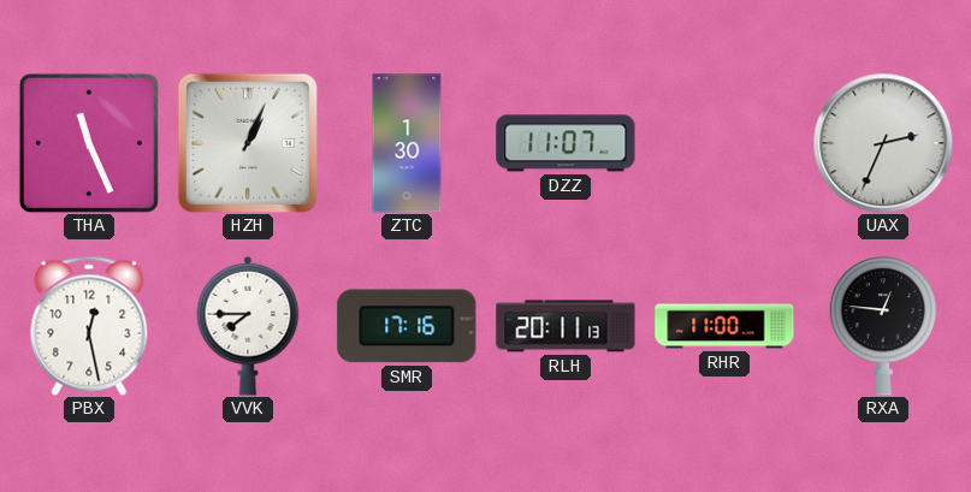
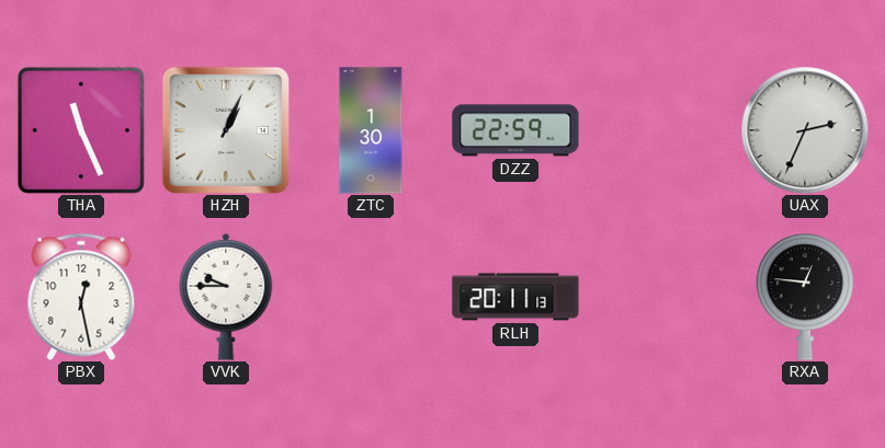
DZZ: 11:07 -> 22:59
VVK: 7:45 -> 9:45
SMR: 17:16 -> none
RHR: 11:00 -> none
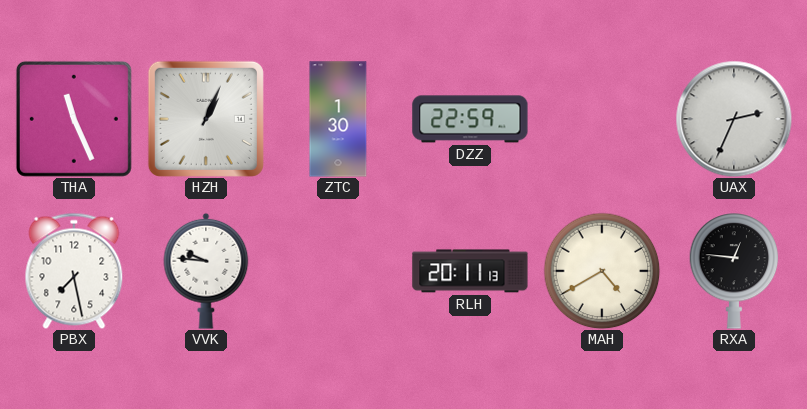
PBX: 12:28 -> 7:28
VVK: 9:45 -> 9:46
MAH: none -> 4:40
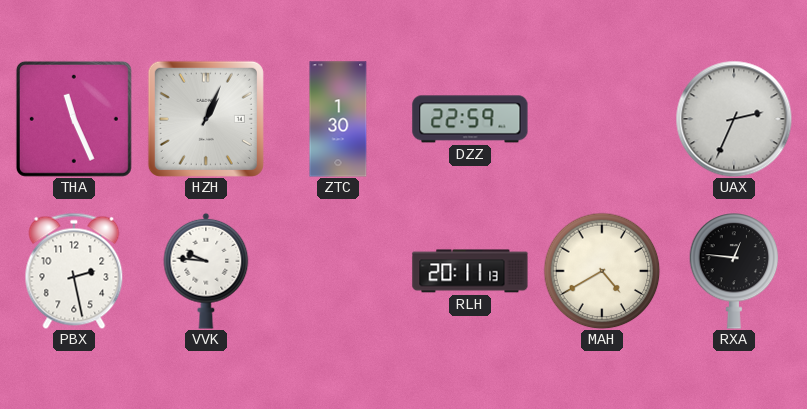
PBX: 7:28 -> 2:28
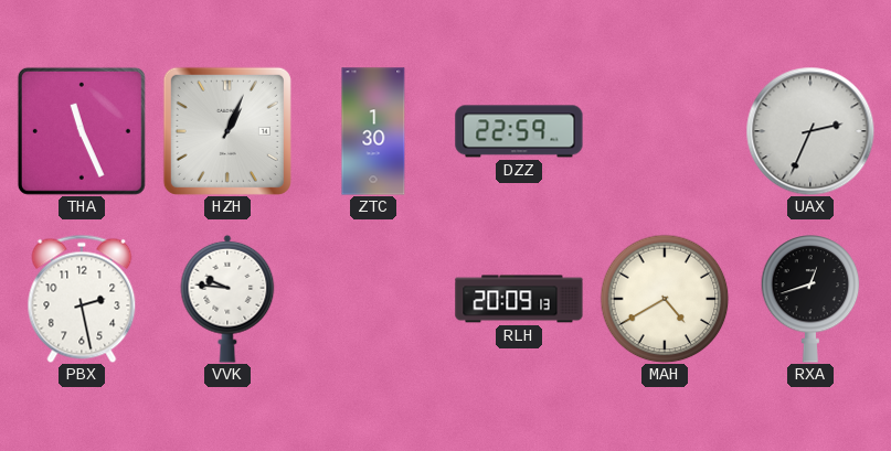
RLH: 20:11 -> 20:09
RXA: 12:46 -> 12:42
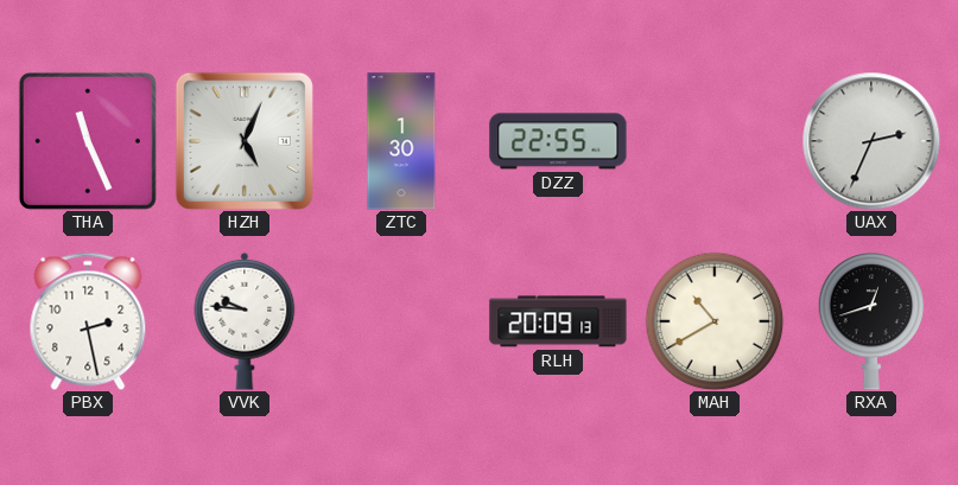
HZH: 1:04 -> 5:04
DZZ: 22:59 -> 22:55
MAH: 4:40 -> 10:40
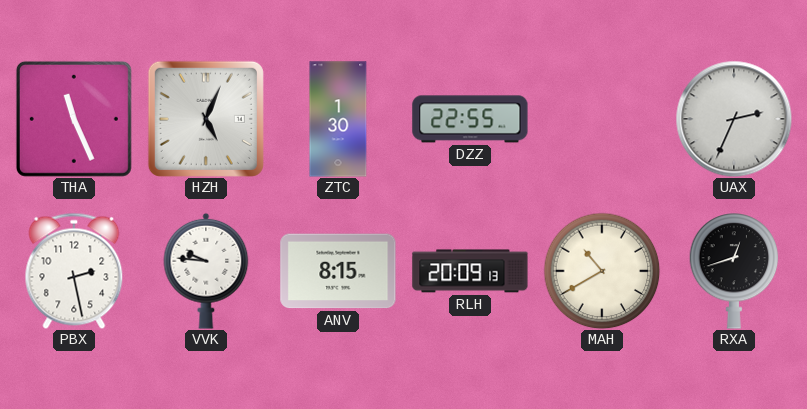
ANV: none -> 8:15
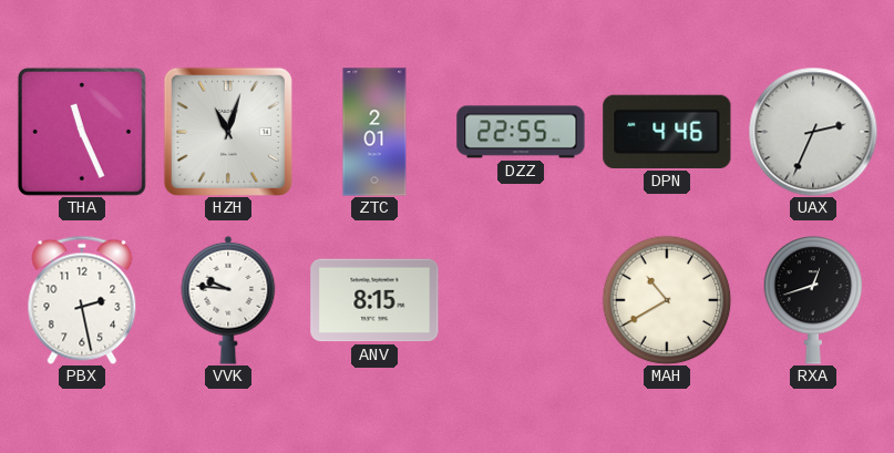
HZH: 5:04 -> 11:03
ZTC: 1:30 -> 2:01
DPN: none -> 4:46
RLH: 20:09 -> none
